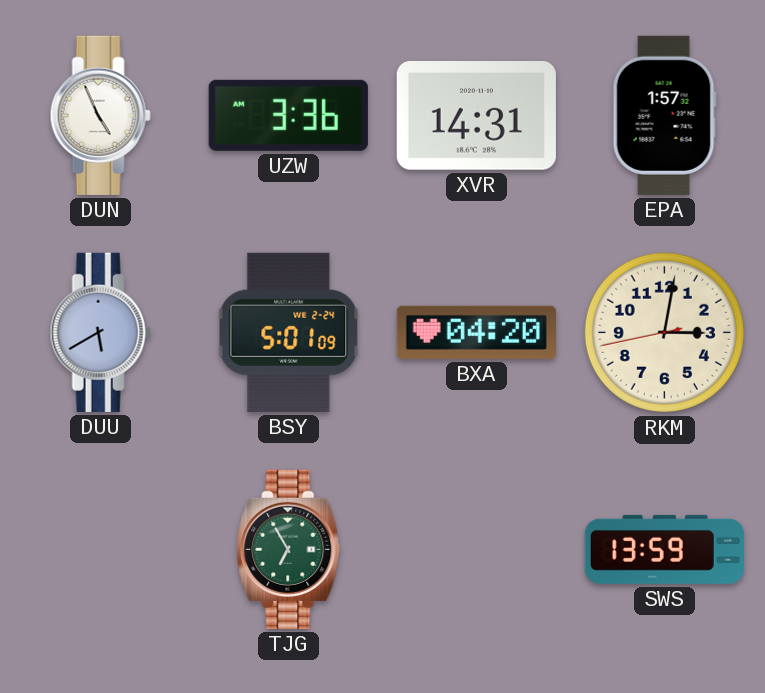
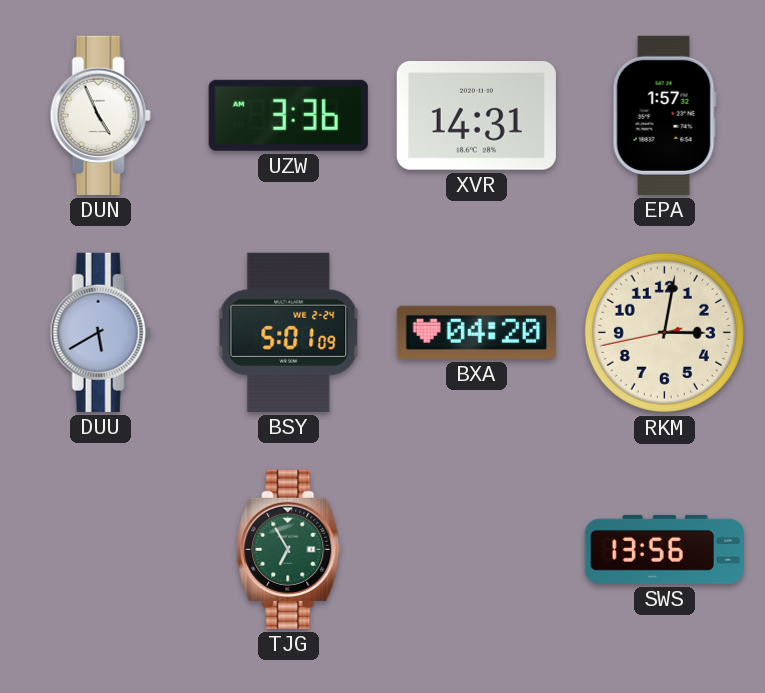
SWS: 13:59 -> 13:56
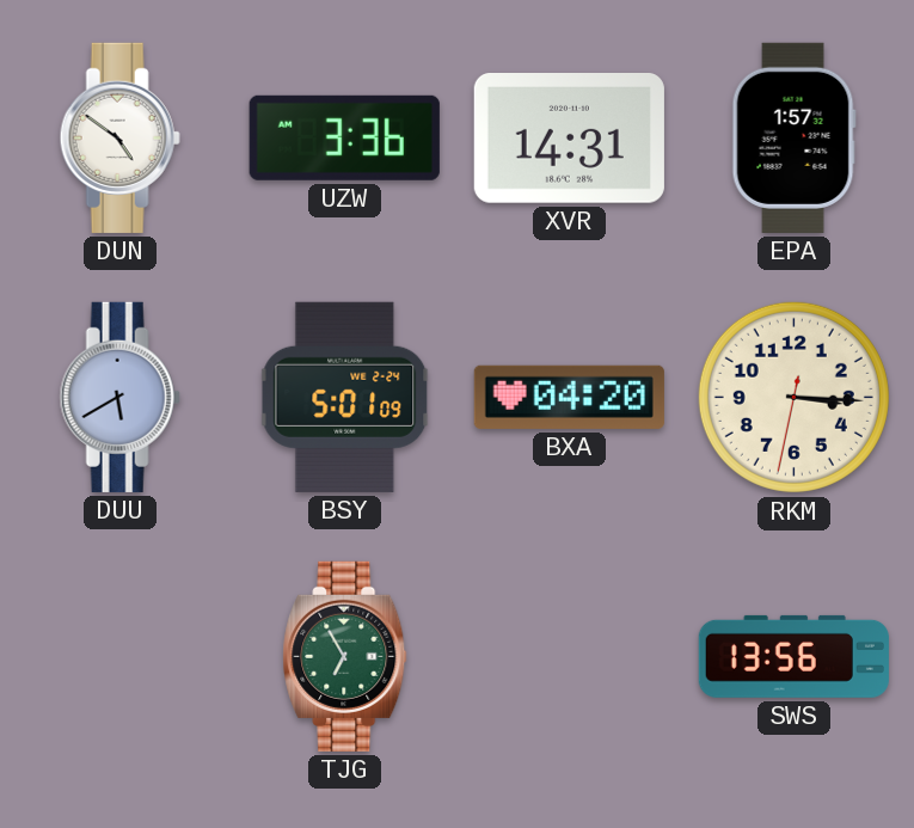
DUN: 4:56 -> 4:51
RKM: 3:01 -> 3:15
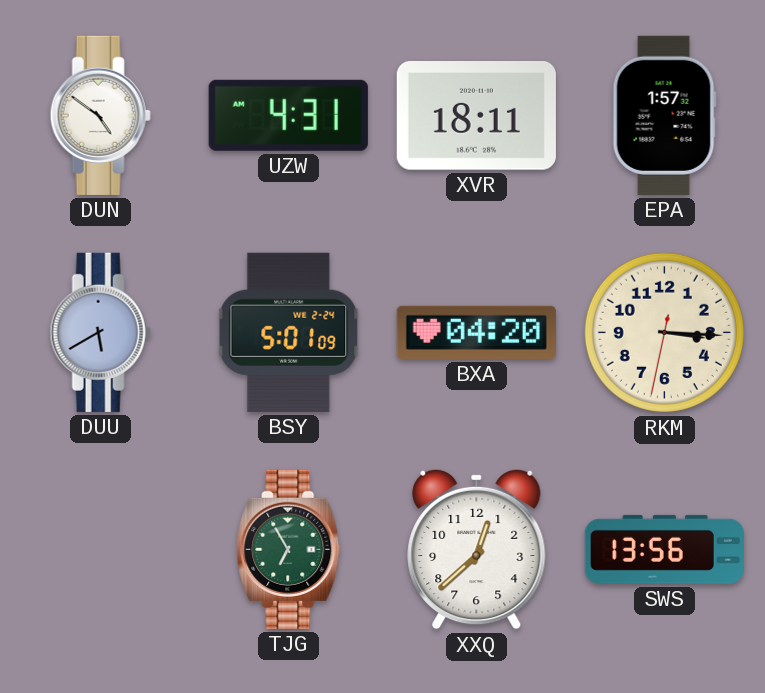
UZW: 3:36 -> 4:31
XVR: 14:31 -> 18:11
XXQ: none -> 12:38
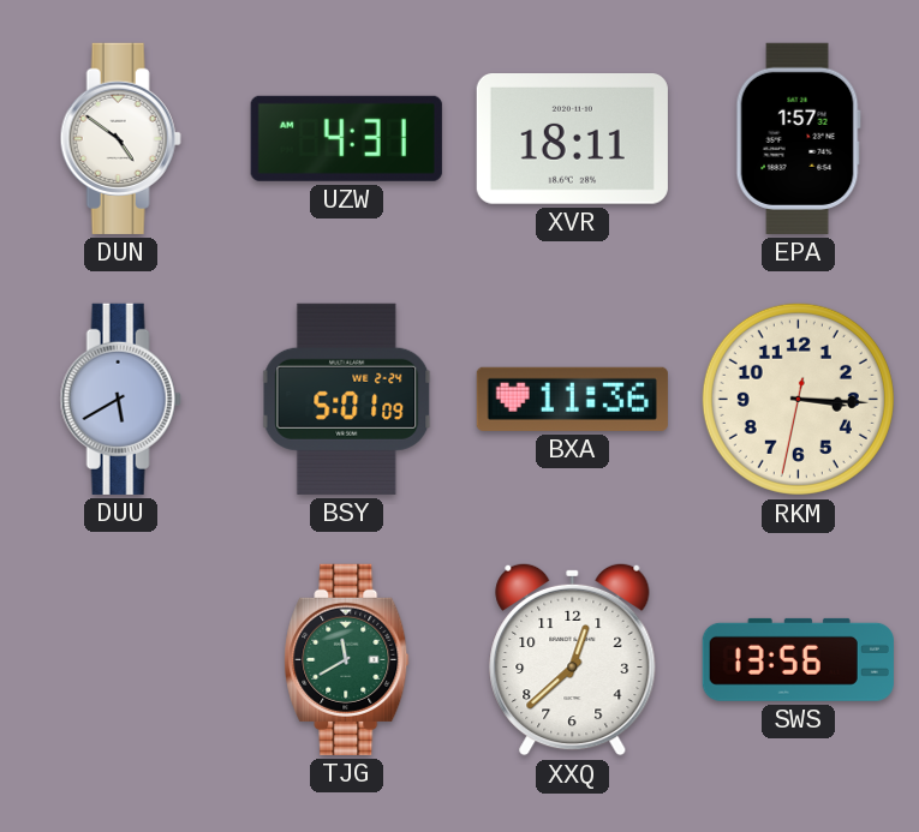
BXA: 04:20 -> 11:36
TJG: 6:55 -> 11:40
